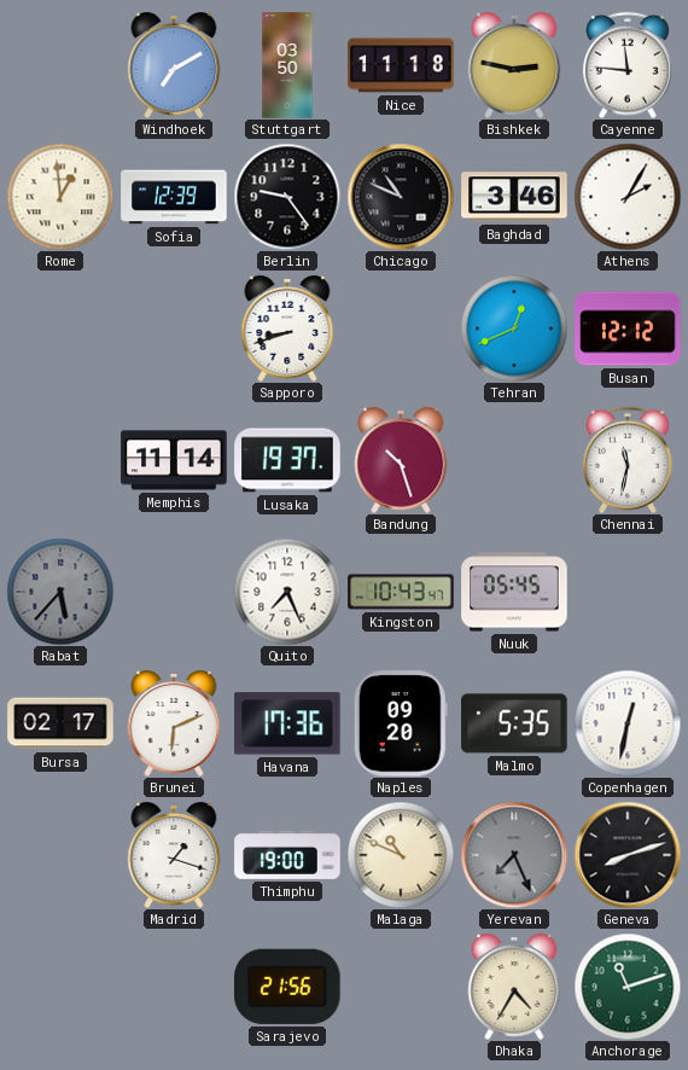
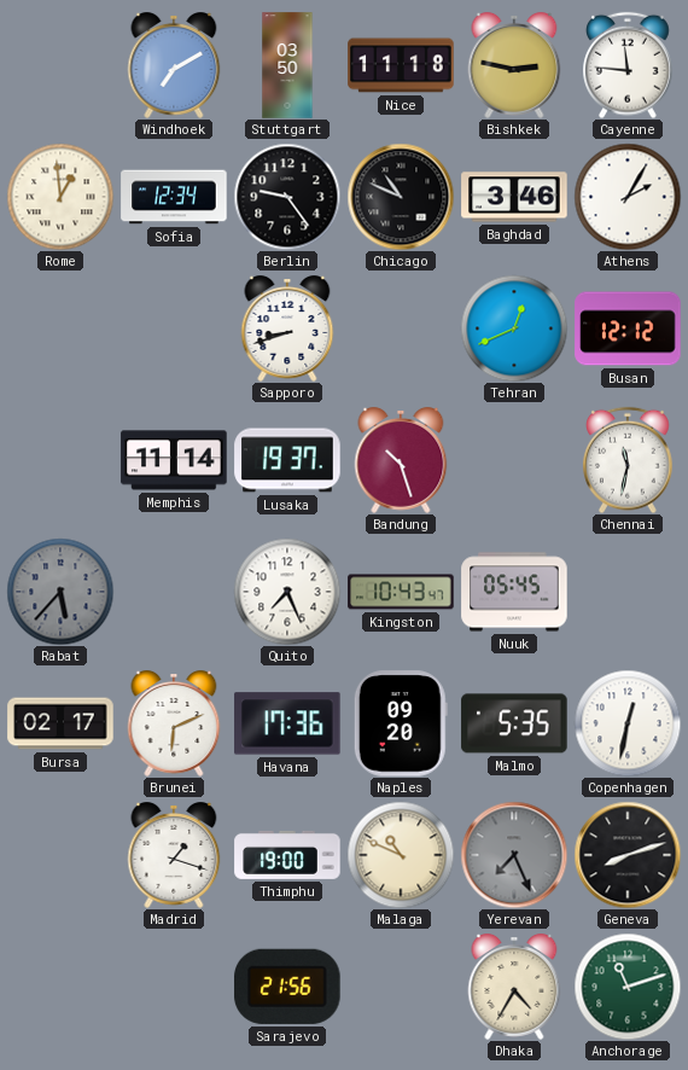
Sofia: 12:39 -> 12:34
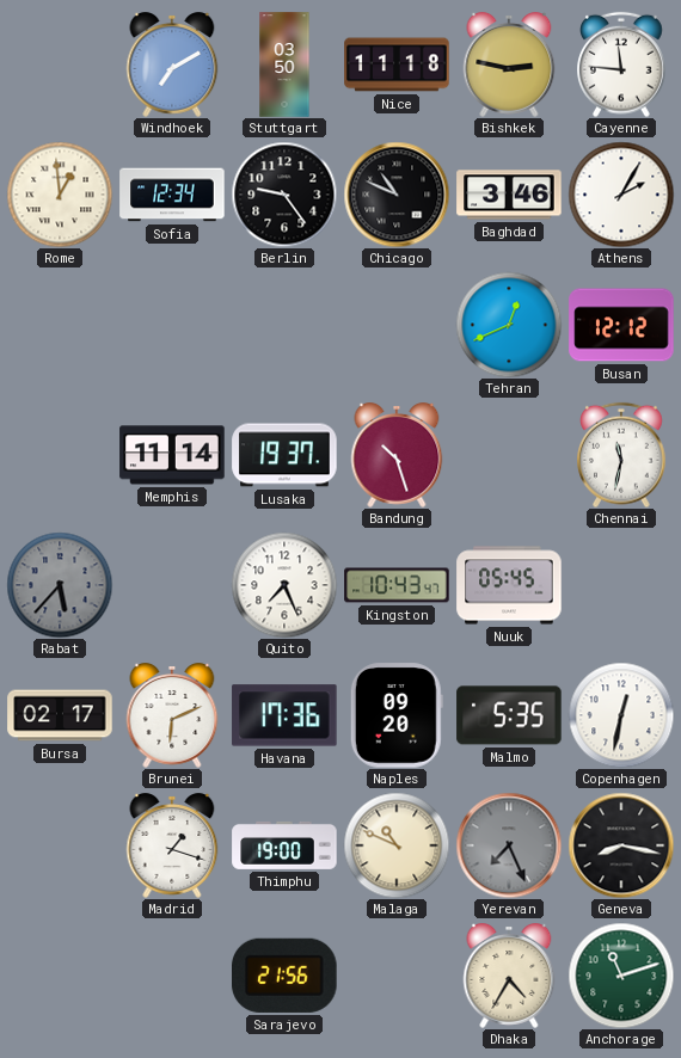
Sapporo: 8:42 -> none
Geneva: 8:12 -> 8:17
